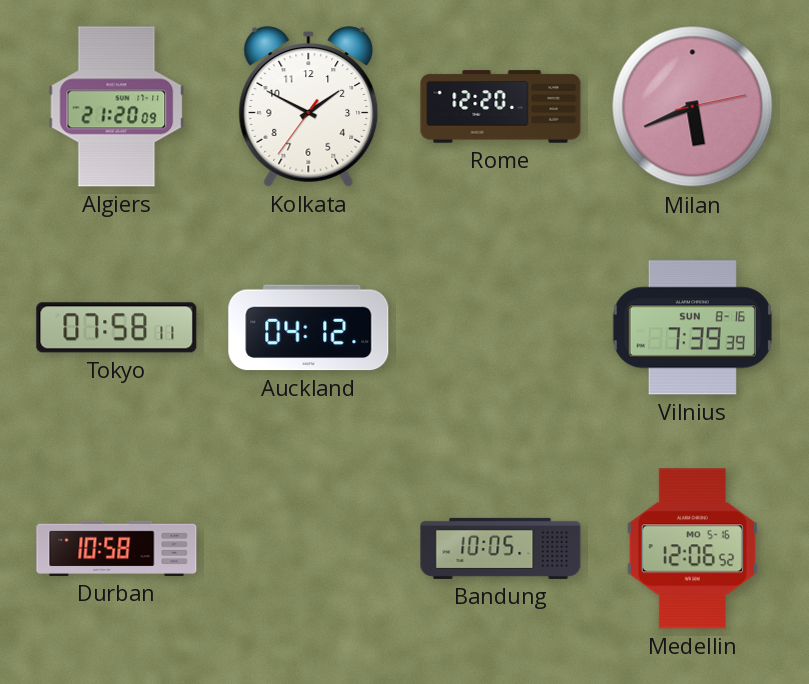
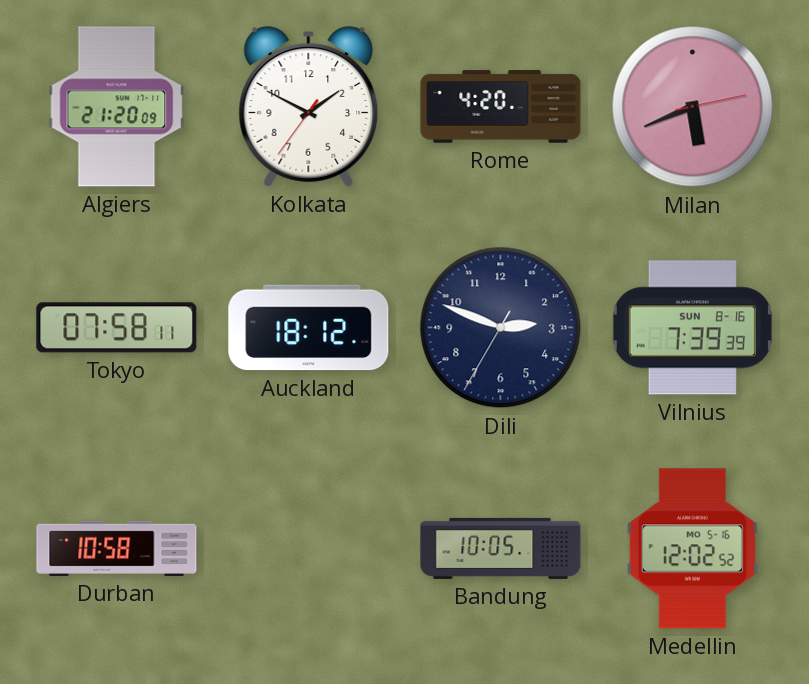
Rome: 12:20 -> 4:20
Auckland: 04:12 -> 18:12
Dili: none -> 2:48
Medellin: 12:06 -> 12:02
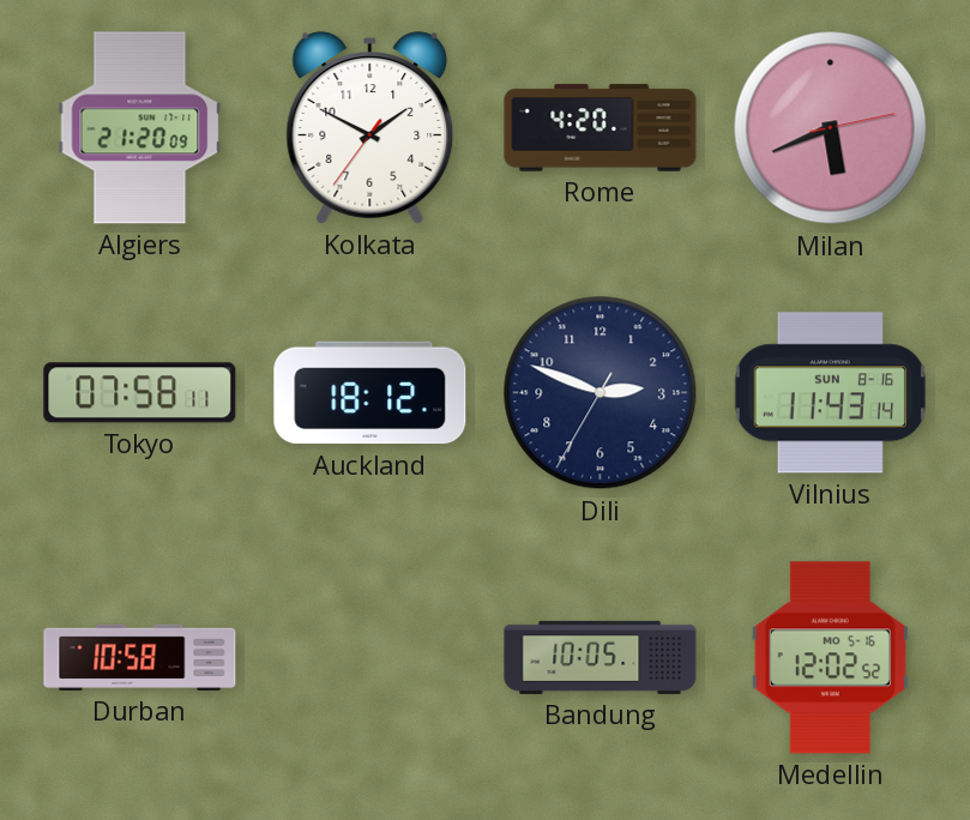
Vilnius: 7:39 -> 11:43
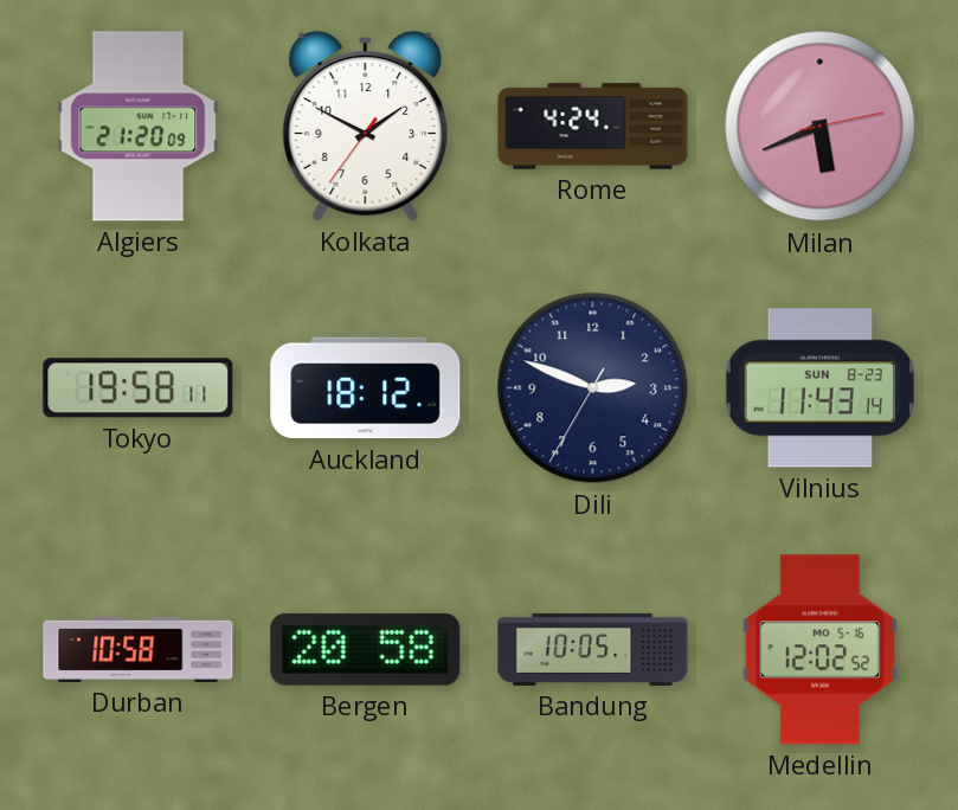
Rome: 4:20 -> 4:24
Tokyo: 07:58 -> 19:58
Vilnius date: SUN 8-16 -> SUN 8-23
Bergen: none -> 20:58
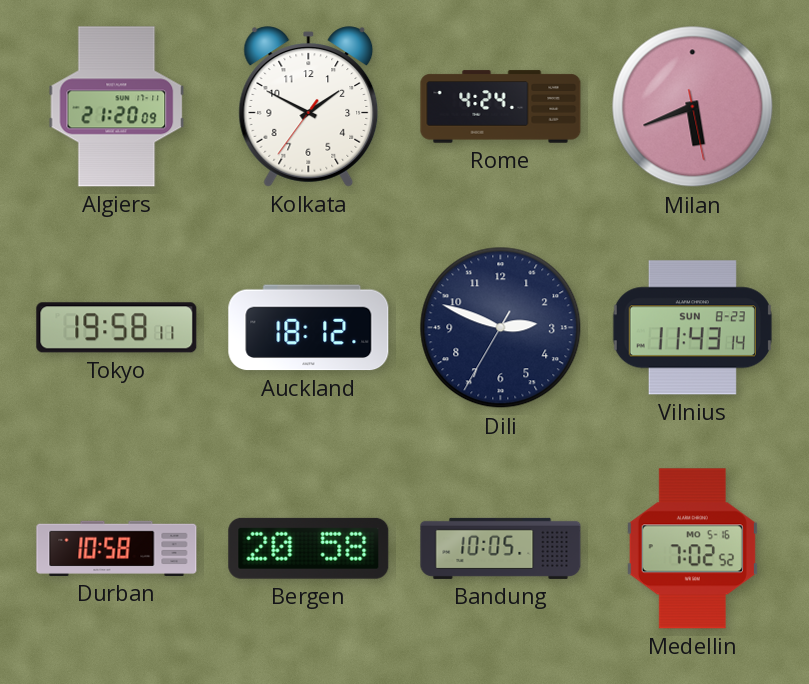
Milan: 5:41:13 -> 5:41:28
Medellin: 12:02 -> 7:02
